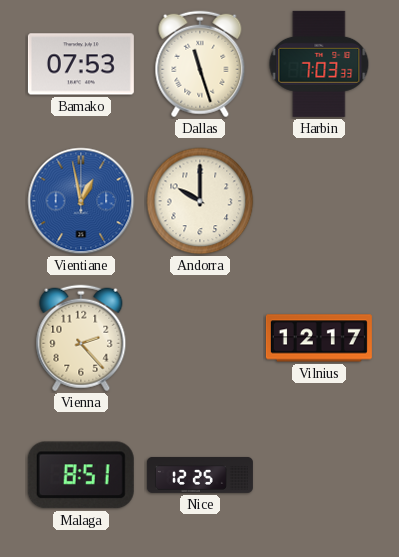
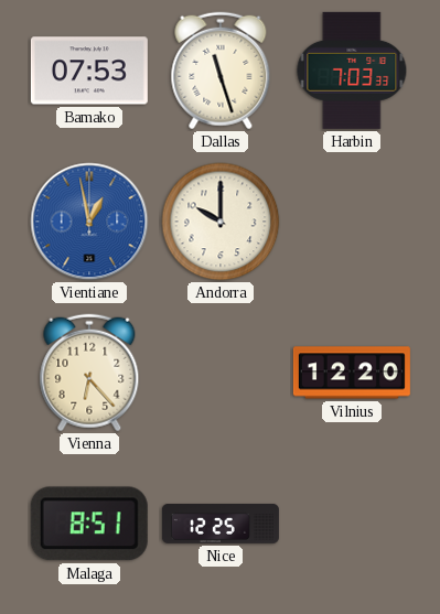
Vienna: 2:23 -> 6:23
Vilnius: 12:17 -> 12:20
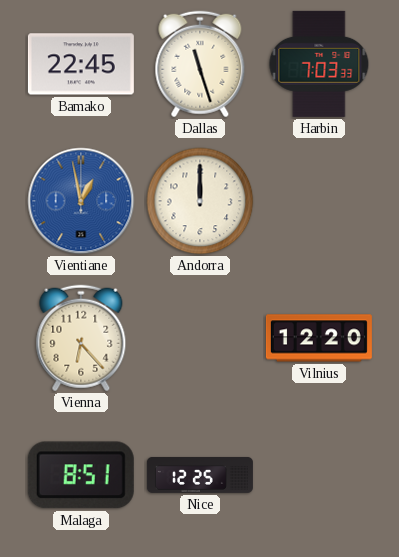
Bamako: 07:53 -> 22:45
Andorra: 10:00 -> 12:00
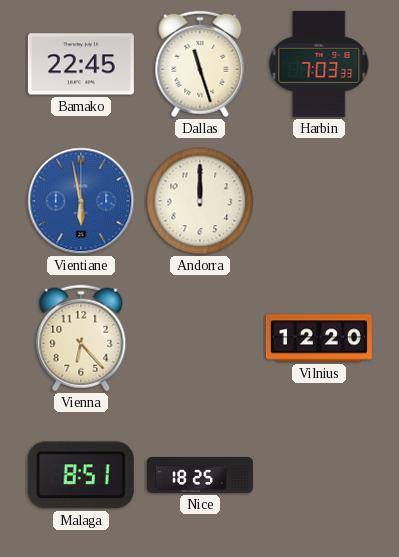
Vientiane: 12:58 -> 5:58
Nice: 12:25 -> 18:25
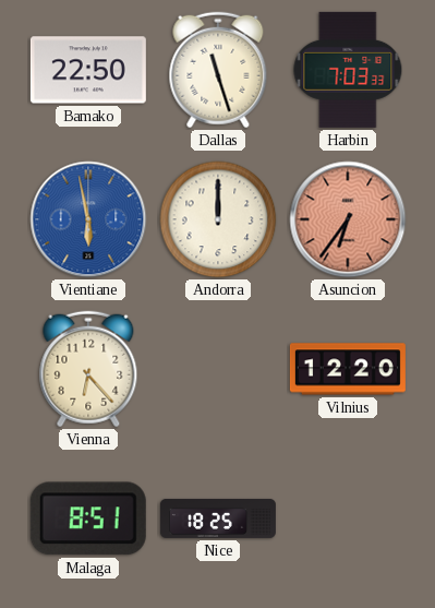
Bamako: 22:45 -> 22:50
Asuncion: none -> 6:36
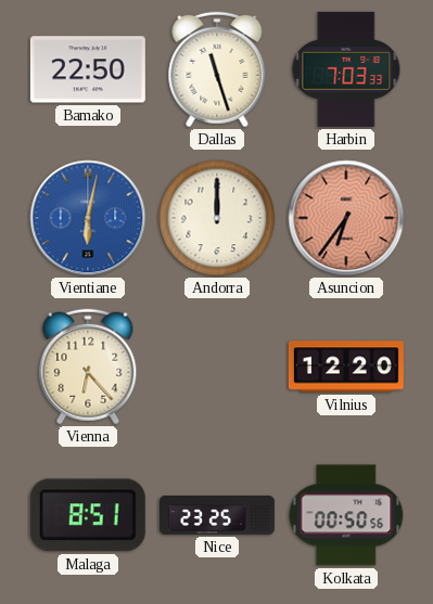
Vientiane: 5:58 -> 6:02
Nice: 18:25 -> 23:25
Kolkata: none -> 00:50
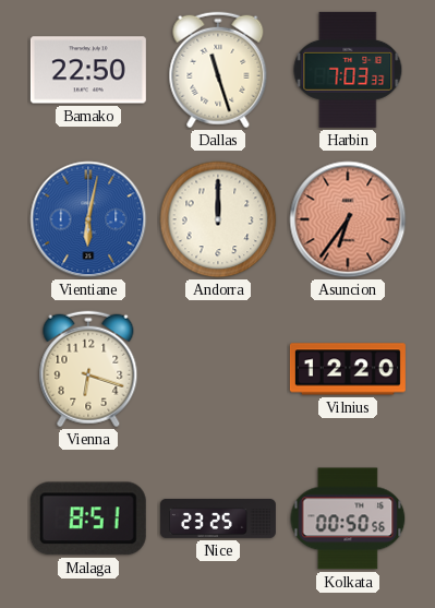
Vienna: 6:23 -> 6:18
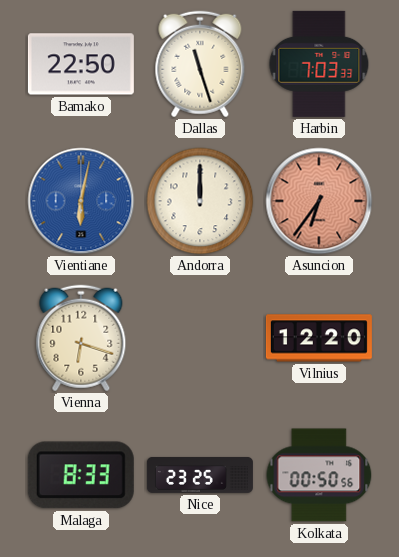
Malaga: 8:51 -> 8:33
